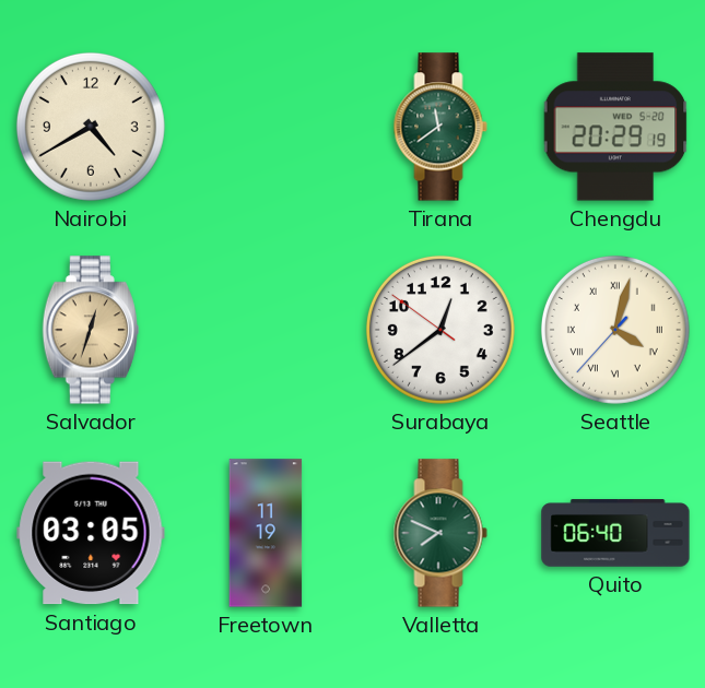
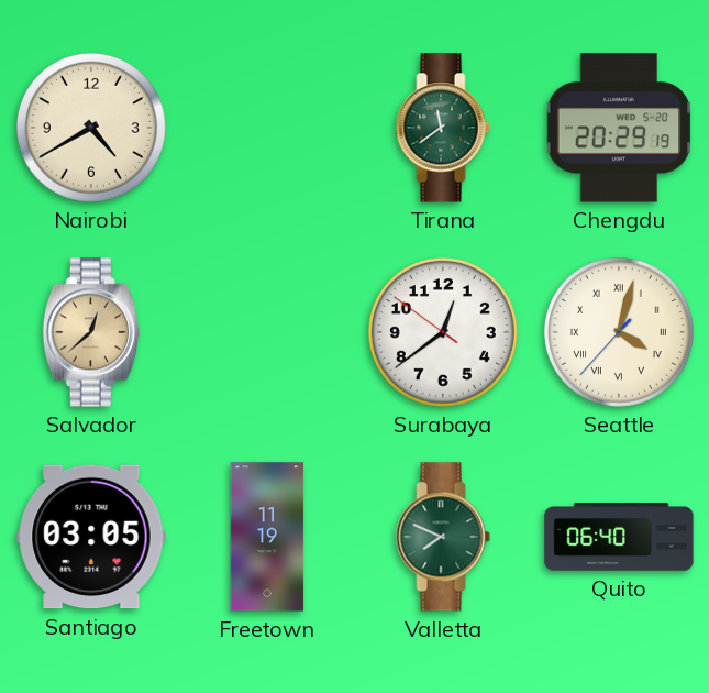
Salvador: 12:33 -> 12:38
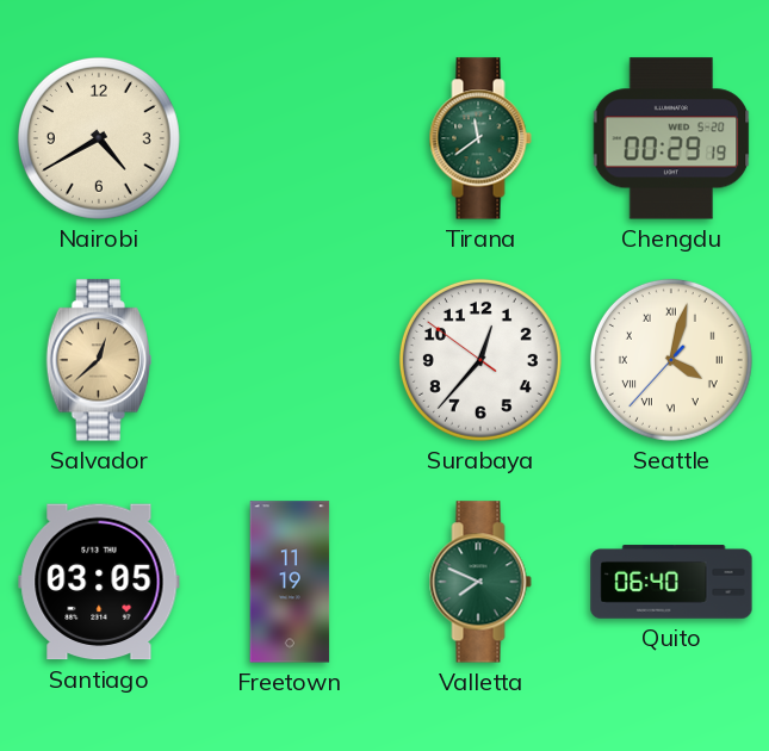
Chengdu: 20:29 -> 00:29
Surabaya: 12:38 -> 12:36
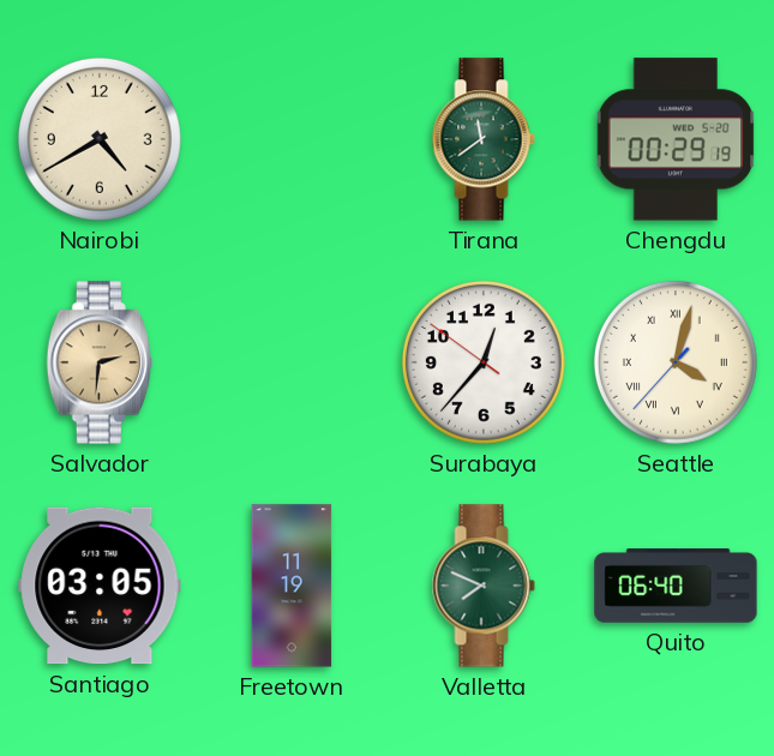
Salvador: 12:38 -> 2:31
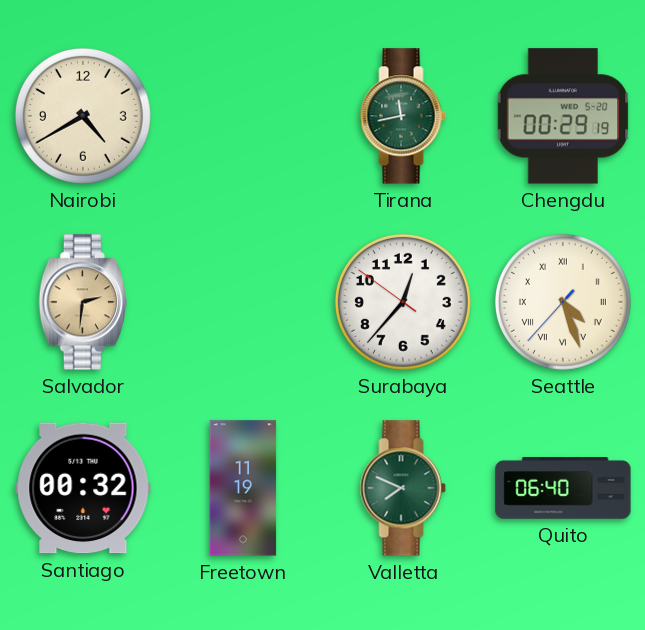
Tirana: 11:39 -> 11:43
Seattle: 4:02 -> 4:26
Santiago: 03:05 -> 00:32
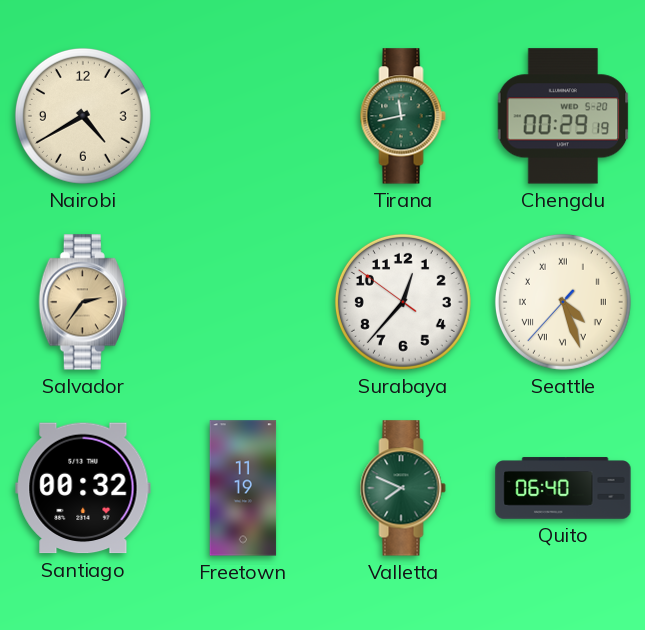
Salvador: 2:31 -> 2:36
